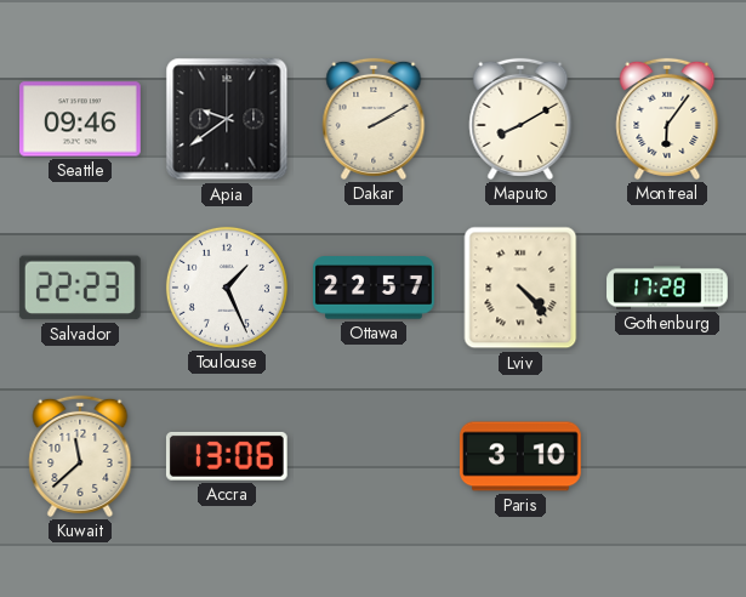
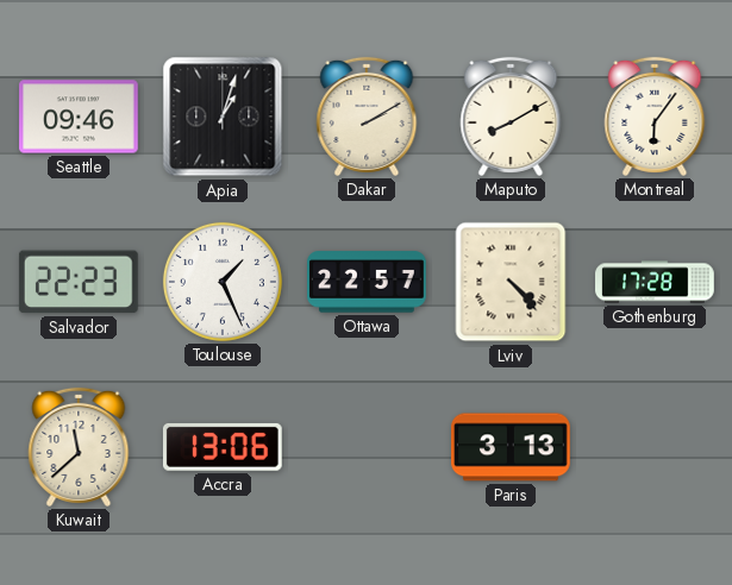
Apia: 9:39 -> 1:03
Paris: 3:10 -> 3:13
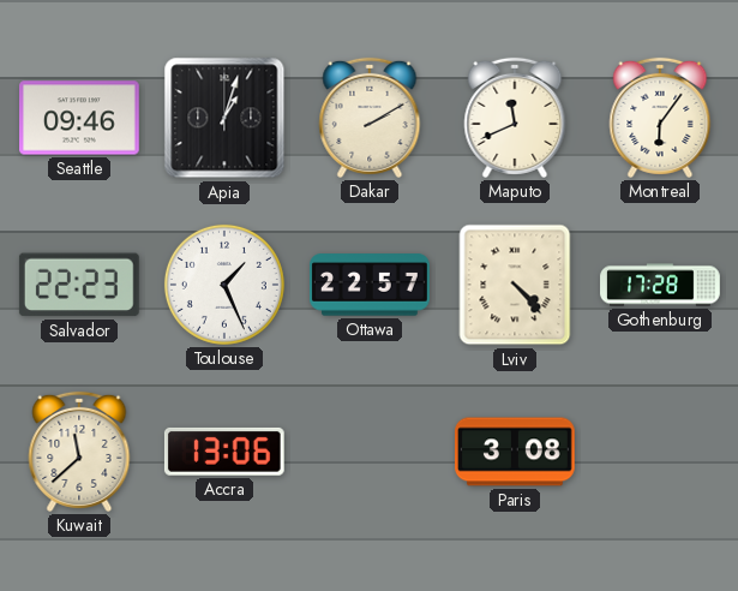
Maputo: 8:10 -> 11:41
Paris: 3:13 -> 3:08
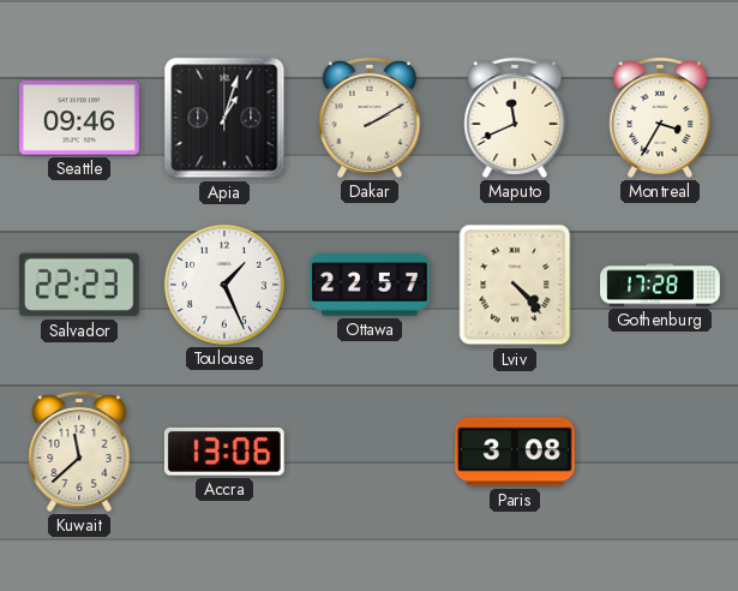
Montreal: 6:06 -> 3:35
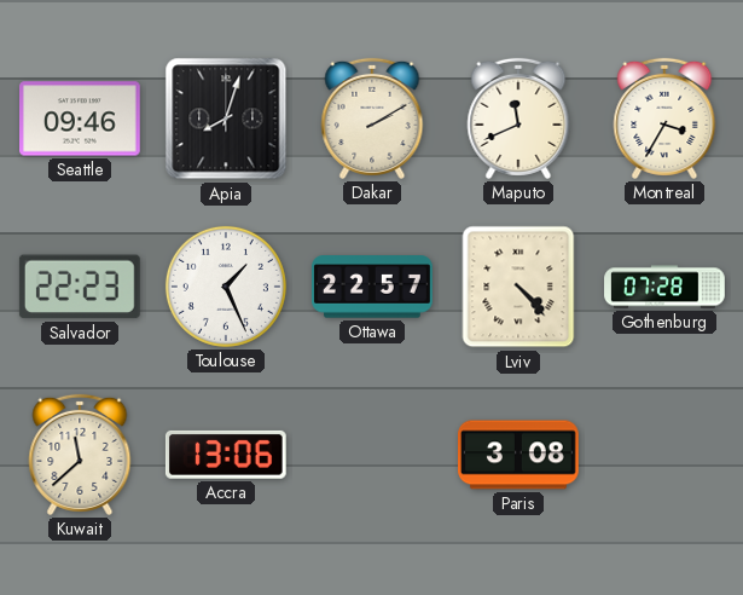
Apia: 1:03 -> 8:03
Gothenburg: 17:28 -> 07:28
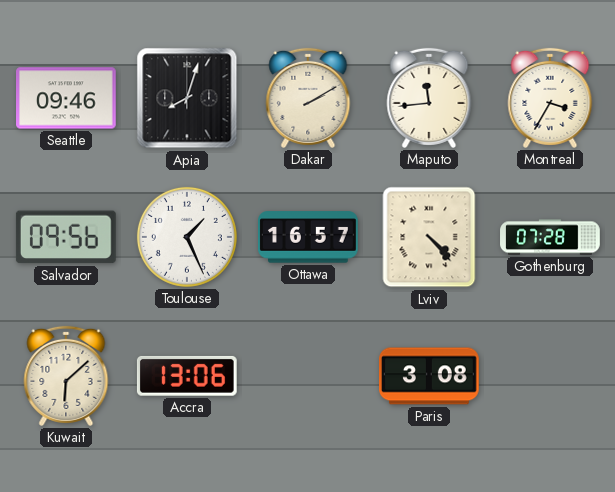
Maputo: 11:41 -> 11:44
Salvador: 22:23 -> 09:56
Ottawa: 22:57 -> 16:57
Kuwait: 11:38 -> 6:08
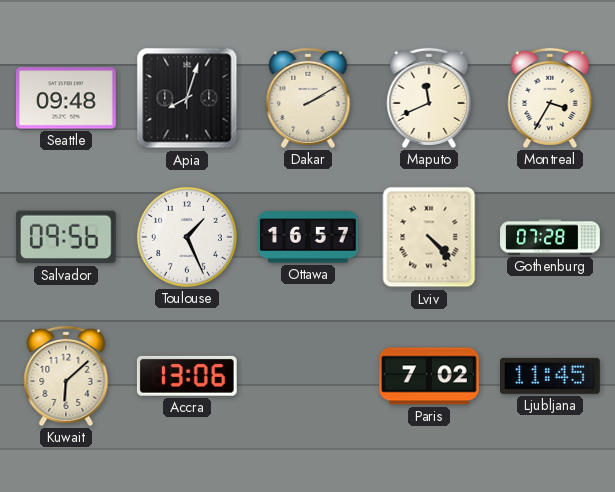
Seattle: 09:46 -> 09:48
Maputo: 11:44 -> 11:41
Paris: 3:08 -> 7:02
Ljubljana: none -> 11:45
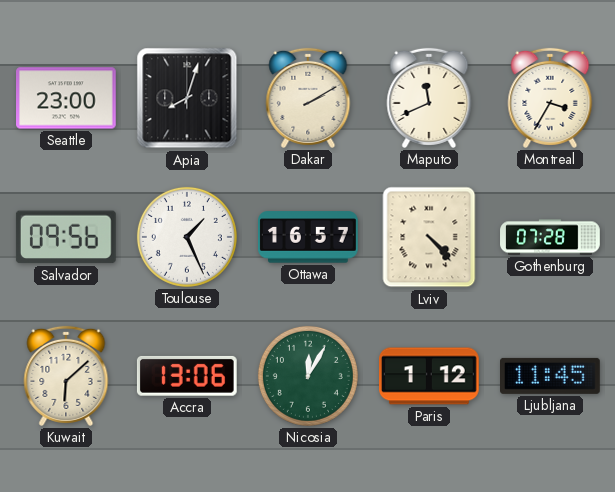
Seattle: 09:48 -> 23:00
Nicosia: none -> 12:05
Paris: 7:02 -> 1:12
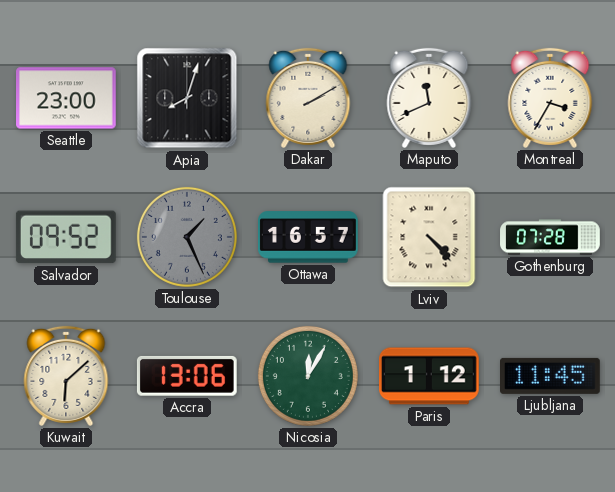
Salvador: 09:56 -> 09:52
Toulouse dial: white -> grey
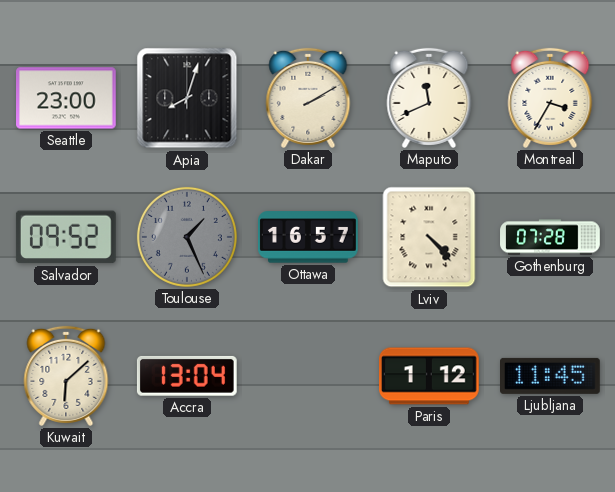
Accra: 13:06 -> 13:04
Nicosia: 12:05 -> none
